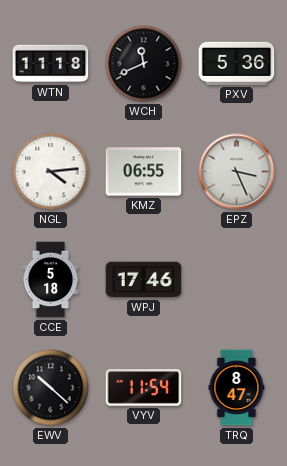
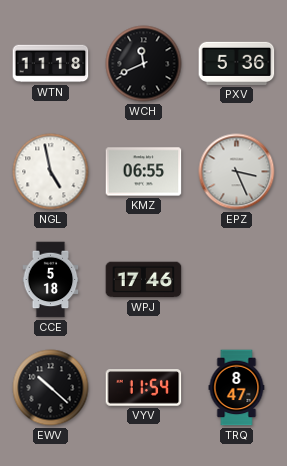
NGL: 4:14 -> 4:58
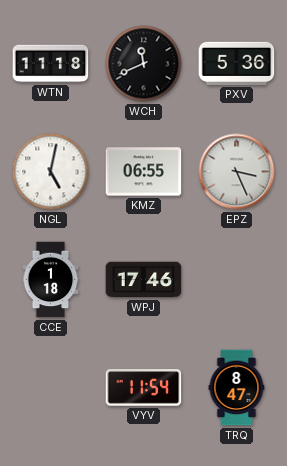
NGL: 4:58 -> 5:02
CCE: 5:18 -> 1:18
EWV: 10:22 -> none
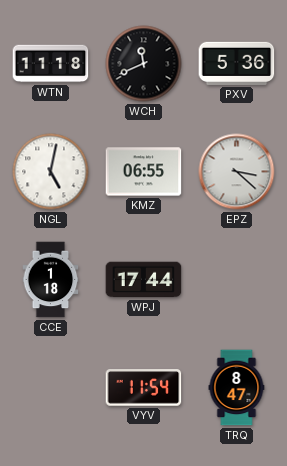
EPZ: 3:26 -> 3:22
WPJ: 17:46 -> 17:44
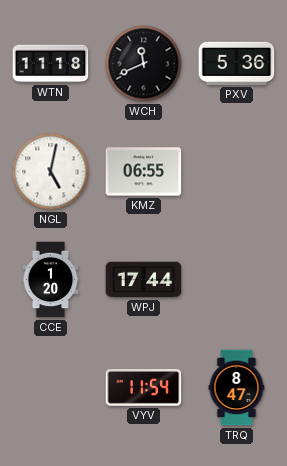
EPZ: 3:22 -> none
CCE: 1:18 -> 1:20
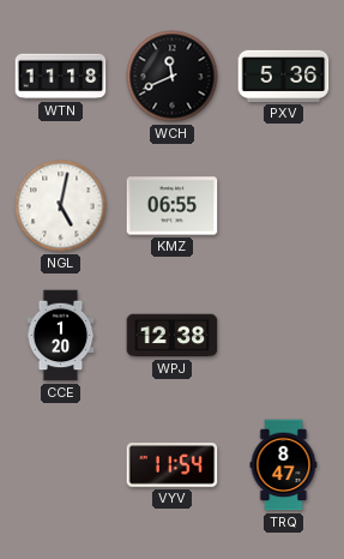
WPJ: 17:44 -> 12:38
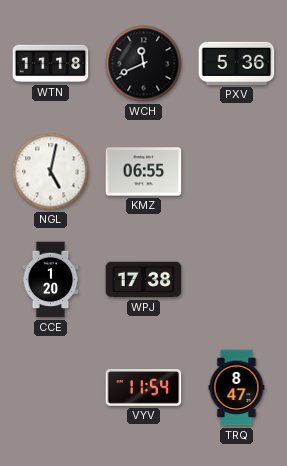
WPJ: 12:38 -> 17:38
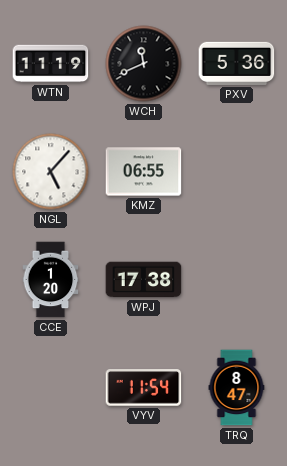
WTN: 11:18 -> 11:19
NGL: 5:02 -> 5:07
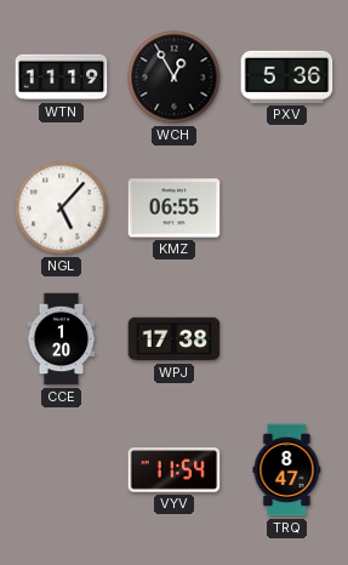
WCH: 11:41 -> 12:55
